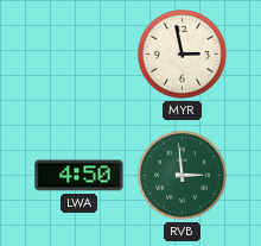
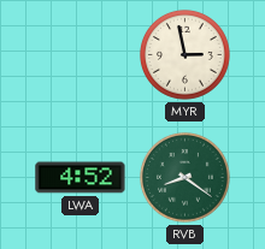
LWA: 4:50 -> 4:52
RVB: 2:59 -> 8:21
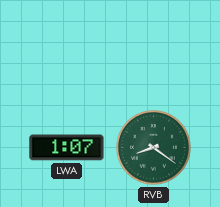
MYR: 2:58 -> none
LWA: 4:52 -> 1:07
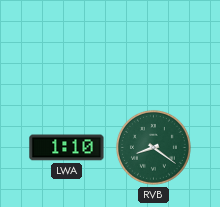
LWA: 1:07 -> 1:10
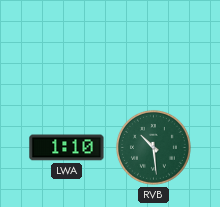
RVB: 8:21 -> 10:29
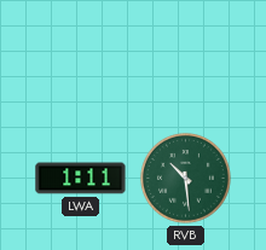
LWA: 1:10 -> 1:11
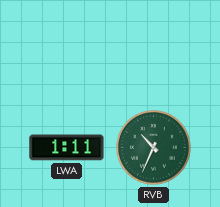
RVB: 10:29 -> 10:34
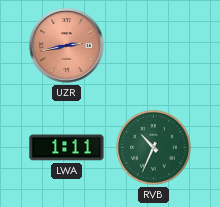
UZR: none -> 2:43
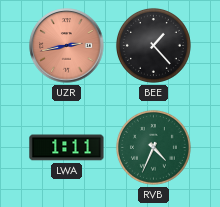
BEE: none -> 1:23
RVB: 10:34 -> 4:34
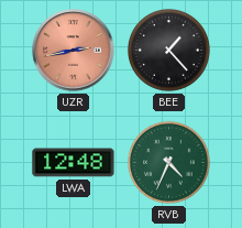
LWA: 1:11 -> 12:48
